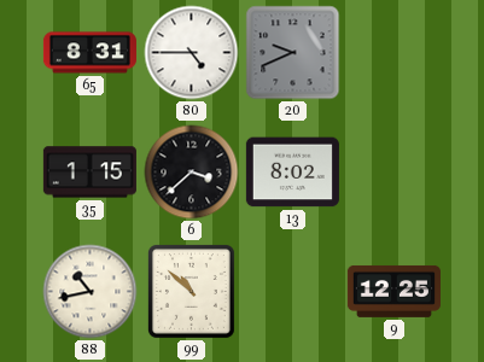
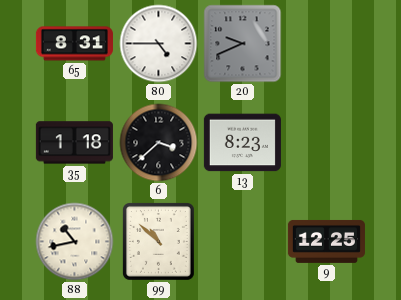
35: 1:15 -> 1:18
13: 8:02 -> 8:23
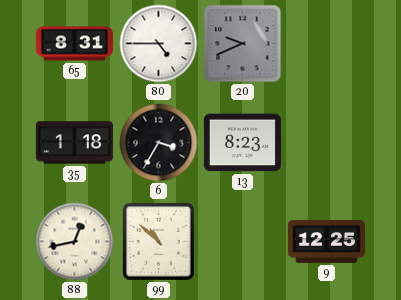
6: 3:38 -> 3:35
88: 10:43 -> 12:43
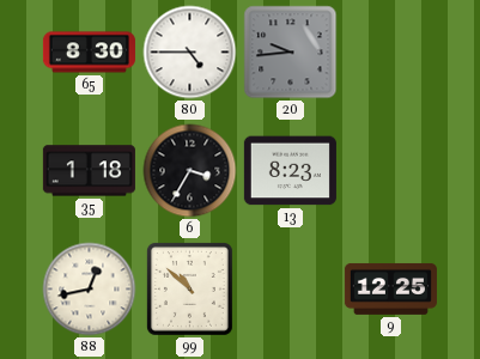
65: 8:31 -> 8:30
20: 9:41 -> 9:44
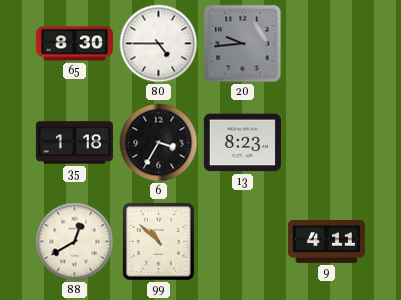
88: 12:43 -> 12:40
9: 12:25 -> 4:11
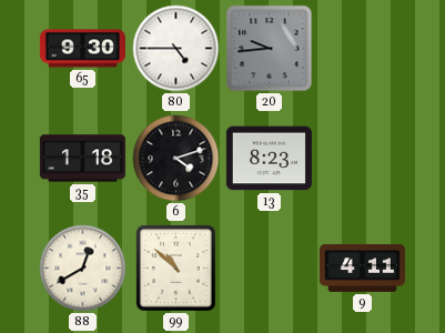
65: 8:30 -> 9:30
6: 3:35 -> 4:12
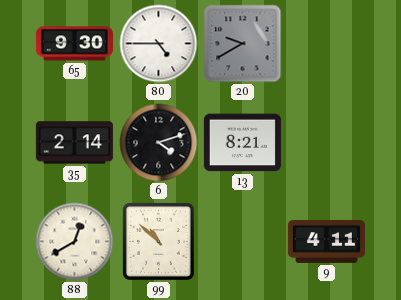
20: 9:44 -> 9:40
35: 1:18 -> 2:14
13: 8:23 -> 8:21
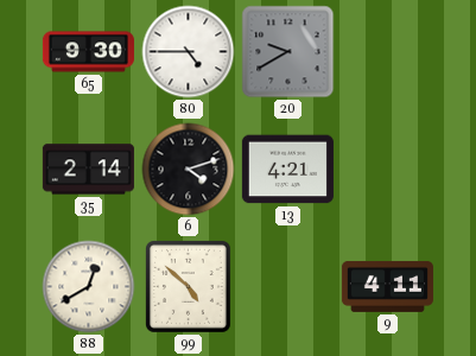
13: 8:21 -> 4:21
99: 10:52 -> 4:52
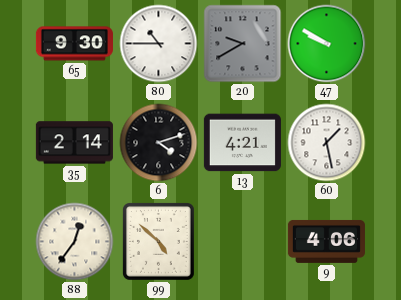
80: 4:45 -> 10:45
47: none -> 9:50
60: none -> 1:28
88: 12:40 -> 12:36
9: 4:11 -> 4:06
